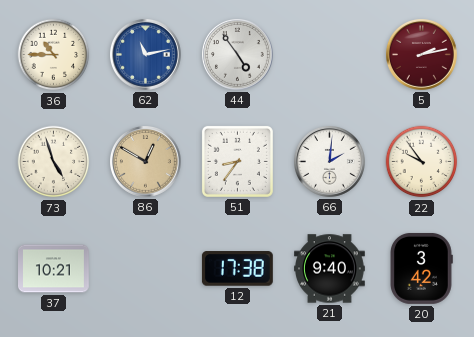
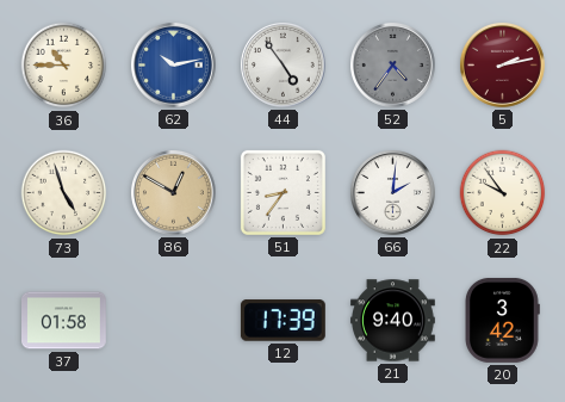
62: 11:13 -> 10:13
52: none -> 4:36
37: 10:21 -> 01:58
12: 17:38 -> 17:39
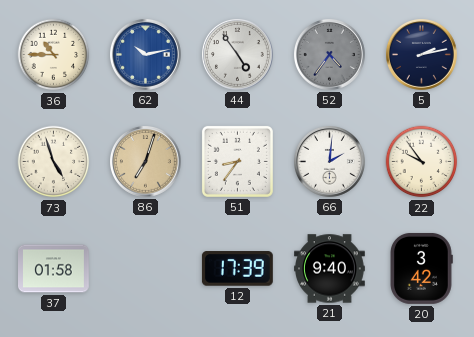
5 dial: burgundy -> navy
86: 12:50 -> 7:03
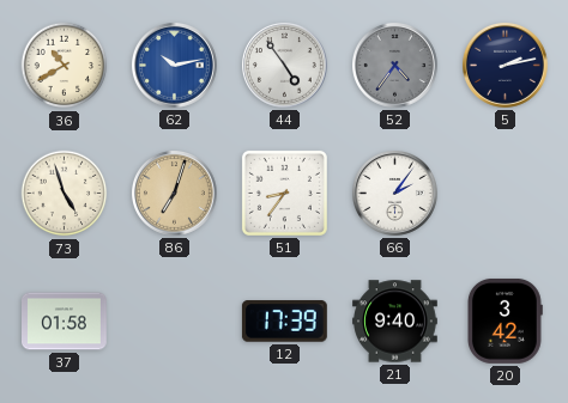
36: 10:45 -> 10:40
66: 2:01 -> 2:06
22: 9:54 -> none
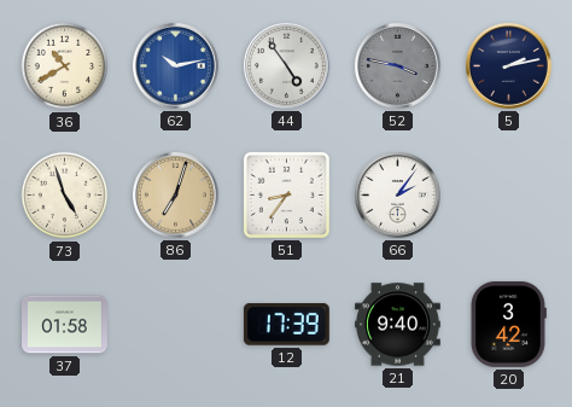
52: 4:36 -> 3:47
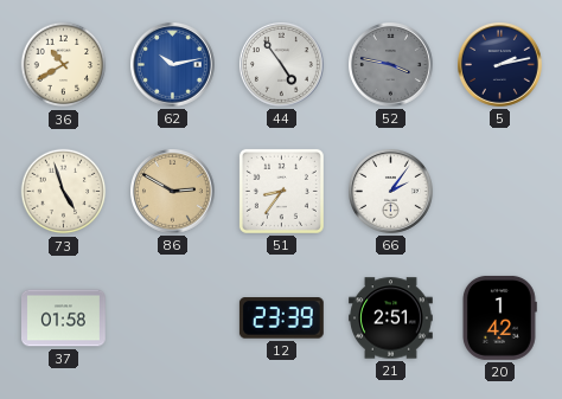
86: 7:03 -> 2:50
12: 17:39 -> 23:39
21: 9:40 -> 2:51
20: 3:42 -> 1:42
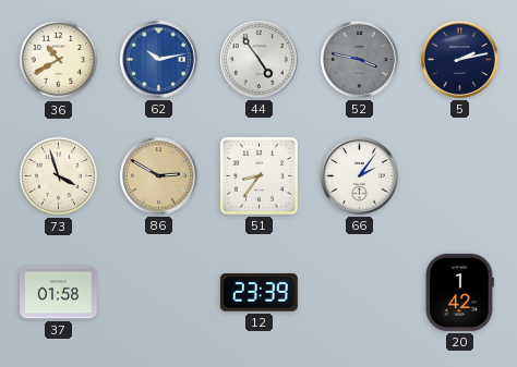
73: 4:57 -> 3:57
21: 2:51 -> none
